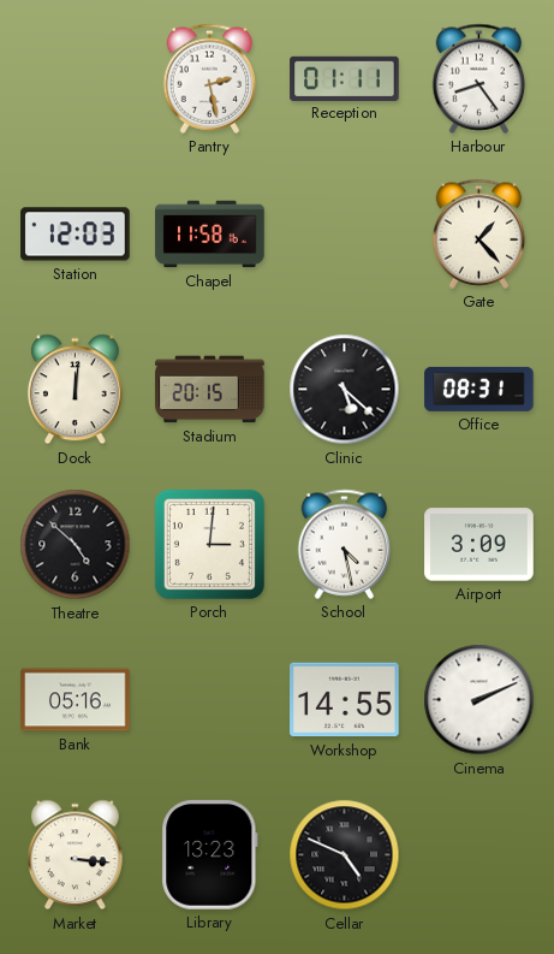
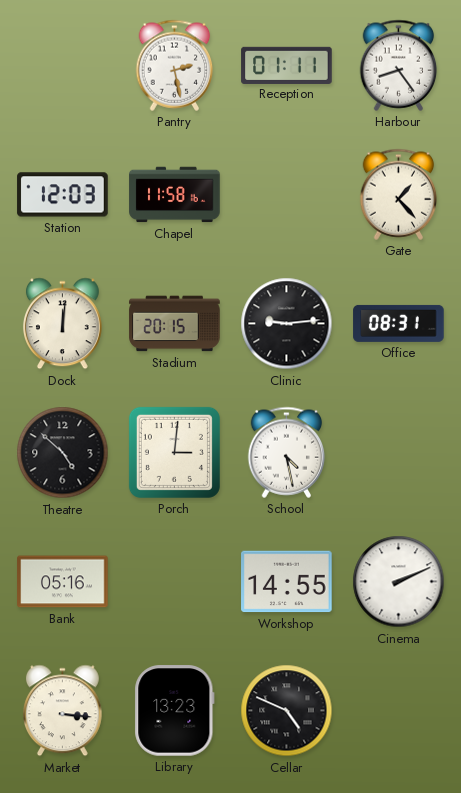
Clinic: 5:22 -> 9:14
Airport: 3:09 -> none
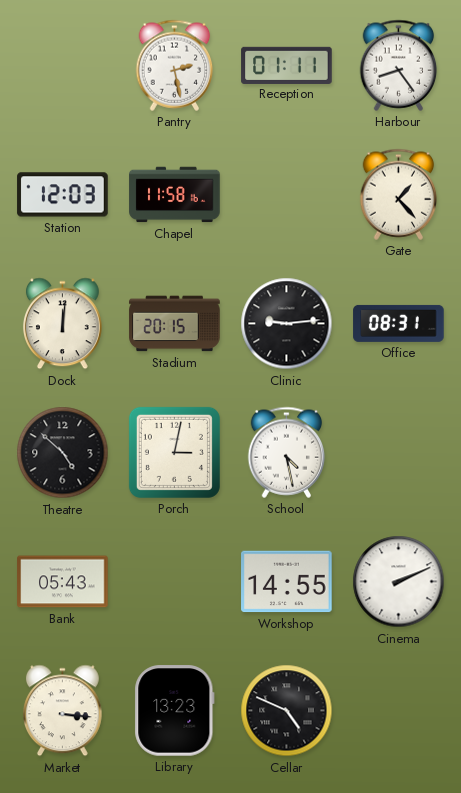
Porch: 3:01 -> 3:02
Bank: 05:16 -> 05:43
